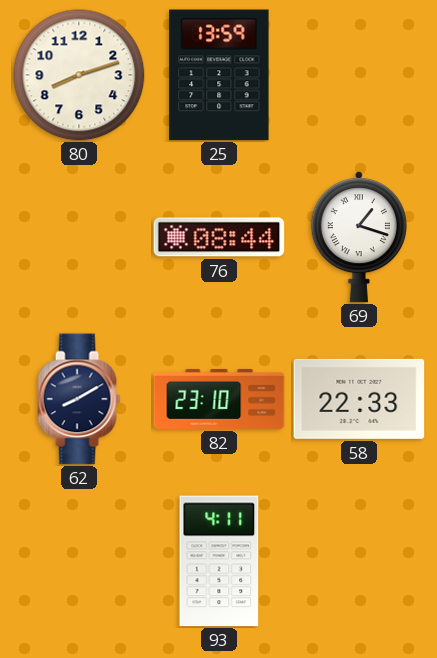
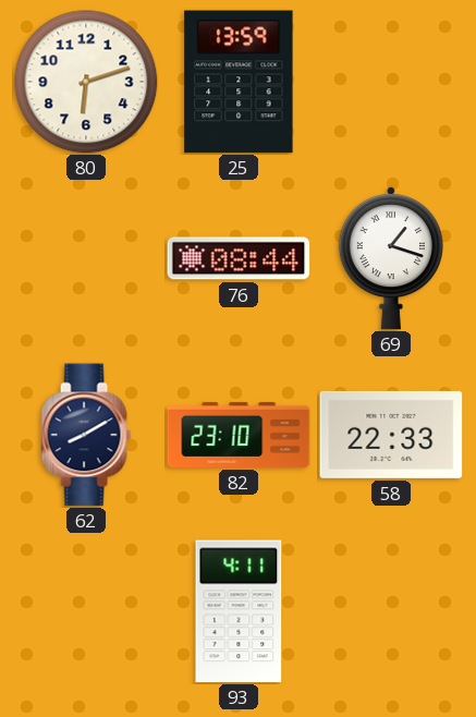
80: 8:12 -> 6:12
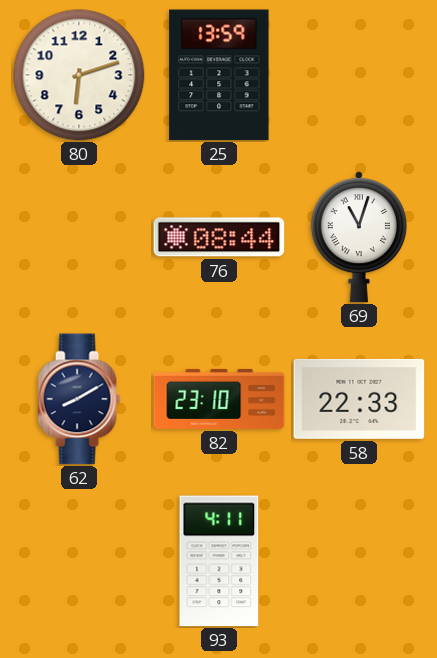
69: 1:18 -> 11:03
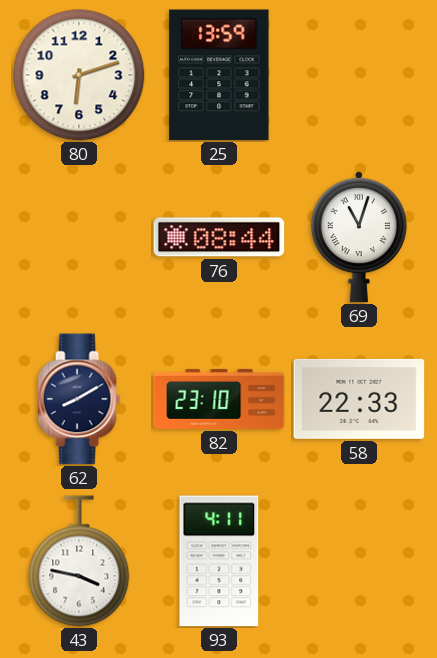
43: none -> 3:47
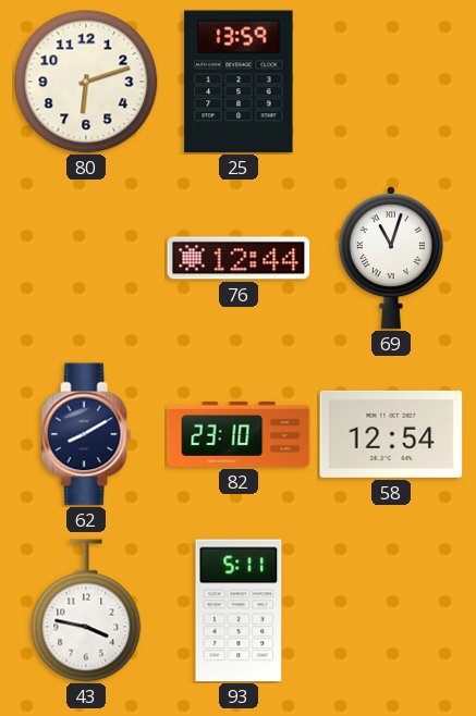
76: 08:44 -> 12:44
58: 22:33 -> 12:54
93: 4:11 -> 5:11
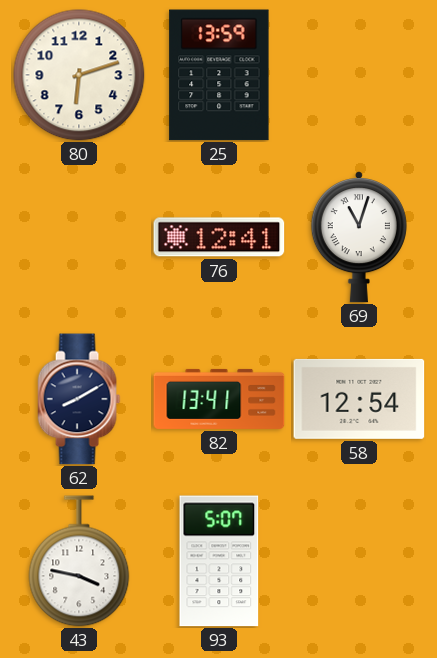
76: 12:44 -> 12:41
82: 23:10 -> 13:41
93: 5:11 -> 5:07
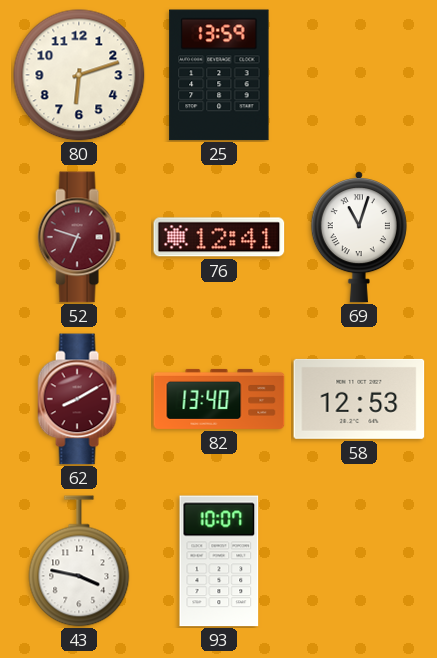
52: none -> 6:48
62 dial: navy -> burgundy
82: 13:41 -> 13:40
58: 12:54 -> 12:53
93: 5:07 -> 10:07
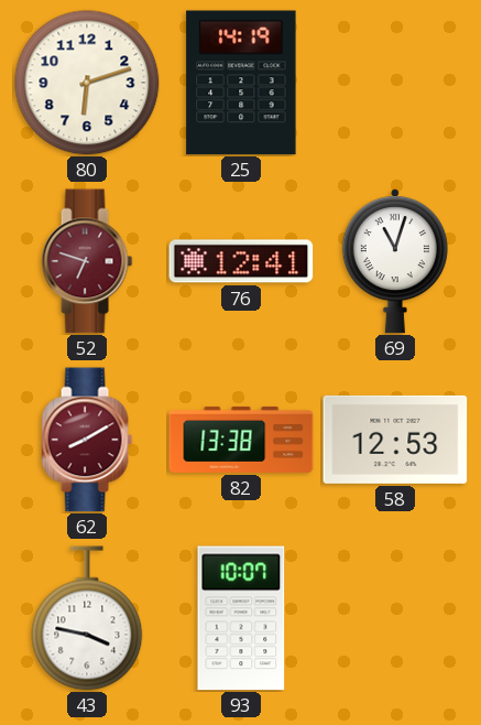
25: 13:59 -> 14:19
82: 13:40 -> 13:38
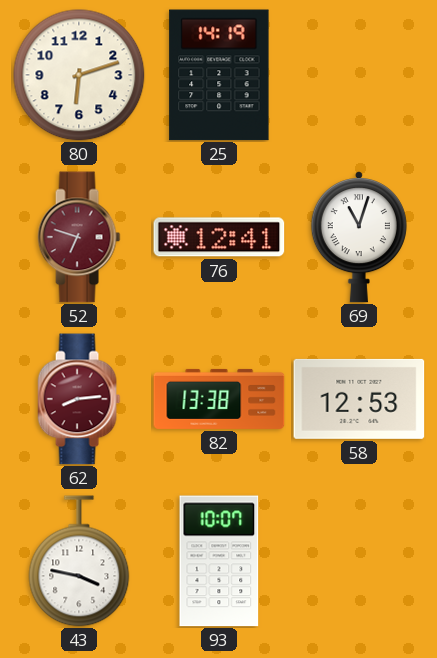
62: 8:10 -> 8:14
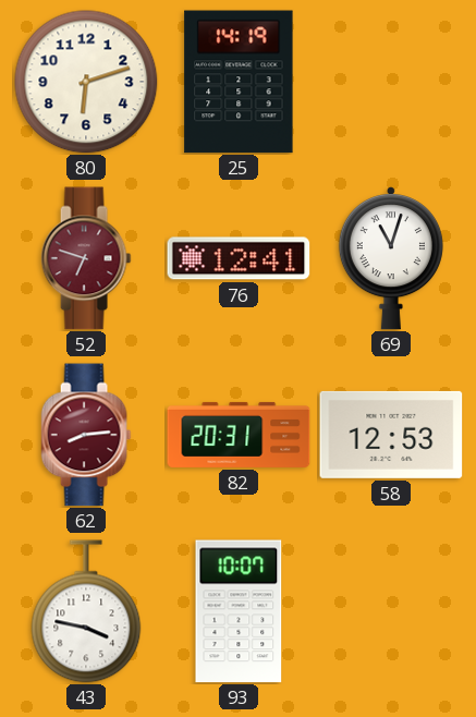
82: 13:38 -> 20:31
